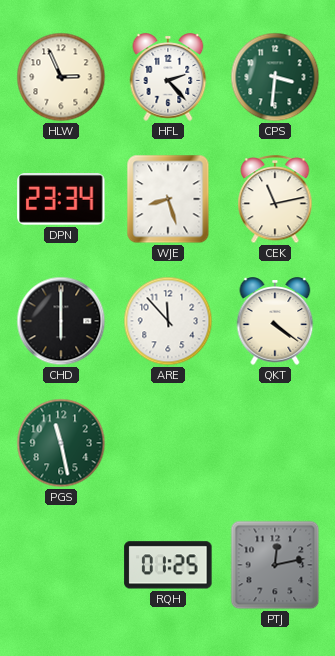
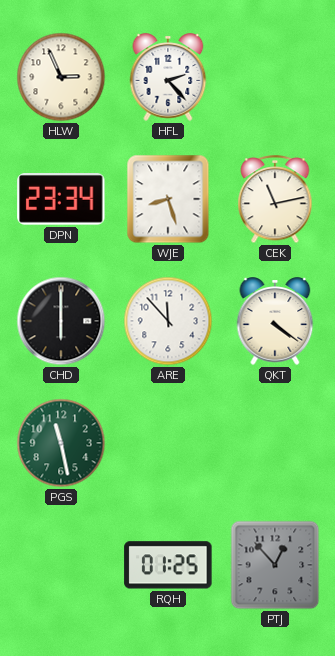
CPS: 3:31 -> none
PTJ: 12:13 -> 12:53
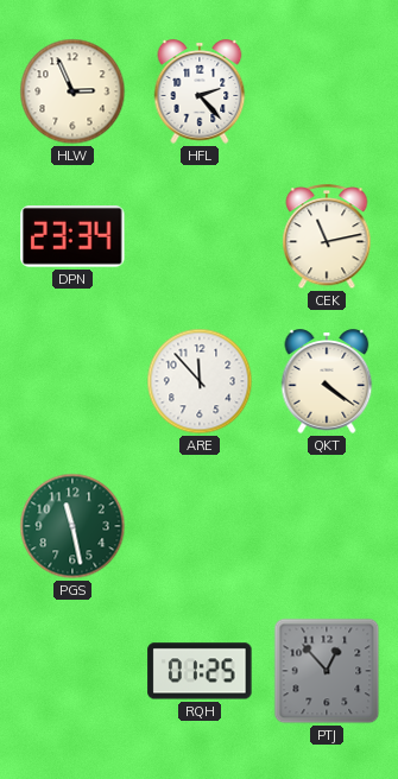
WJE: 8:27 -> none
CHD: 6:00 -> none
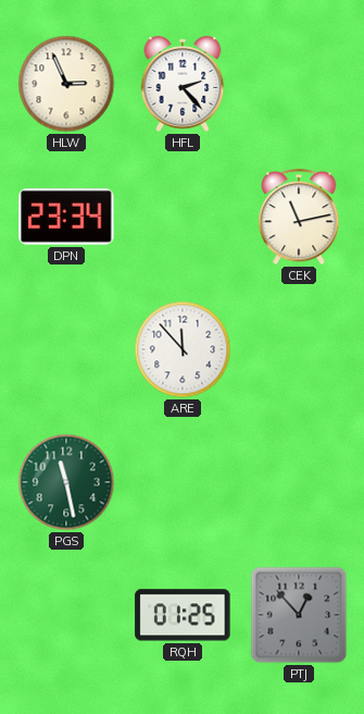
QKT: 4:21 -> none
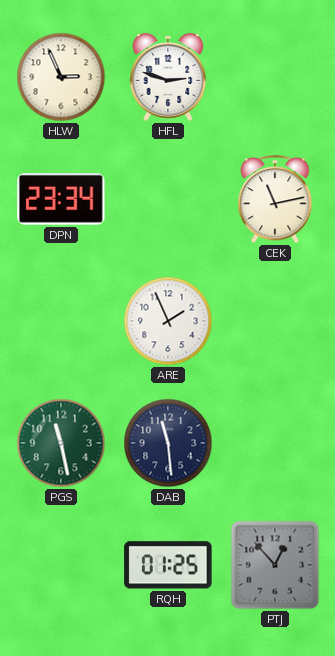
HFL: 2:23 -> 2:48
ARE: 11:53 -> 1:56
DAB: none -> 11:29
